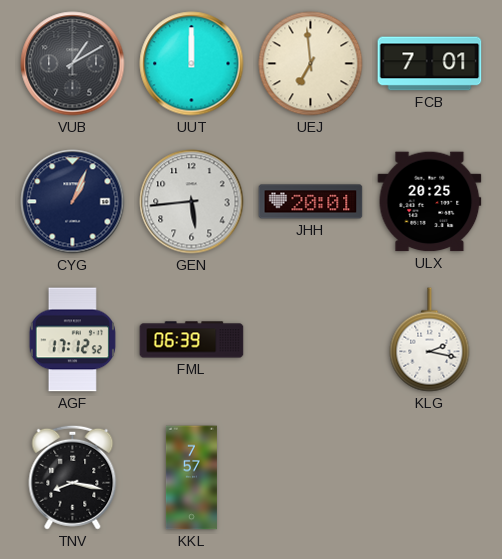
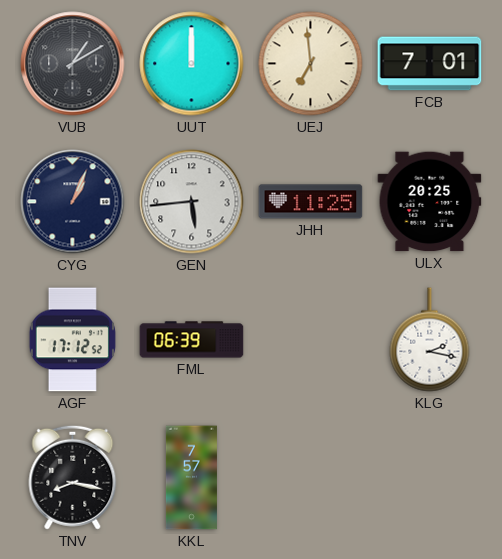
JHH: 20:01 -> 11:25
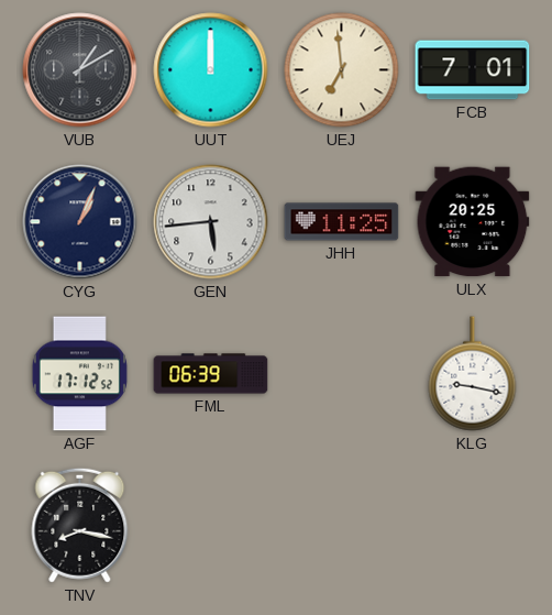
KLG: 2:17 -> 9:17
KKL: 7:57 -> none
